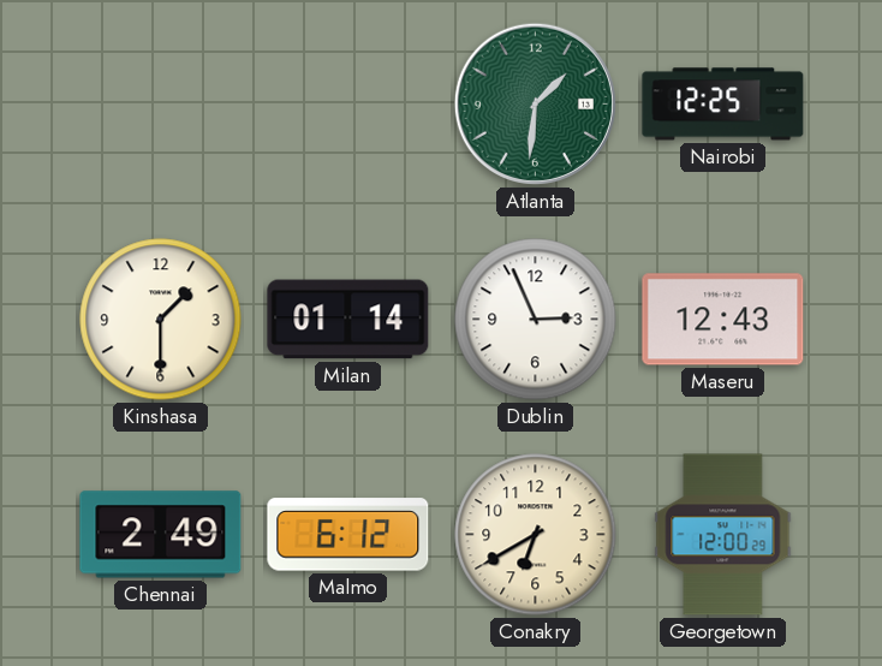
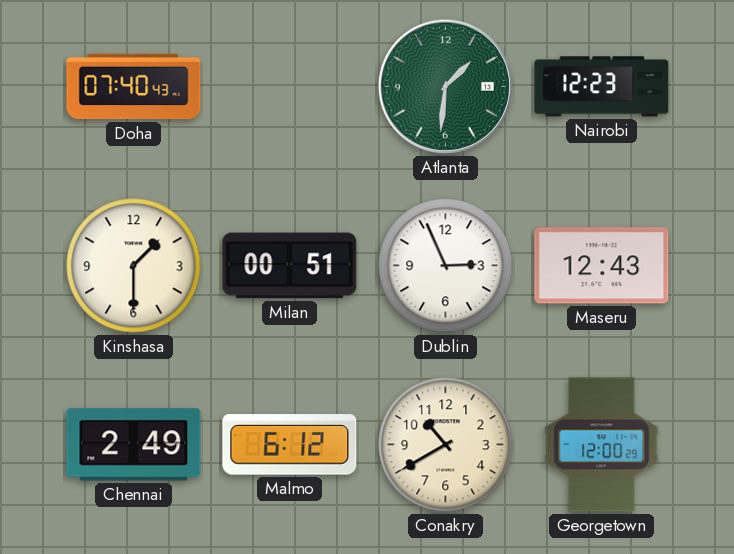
Doha: none -> 07:40
Nairobi: 12:25 -> 12:23
Milan: 01:14 -> 00:51
Conakry: 6:40 -> 10:40
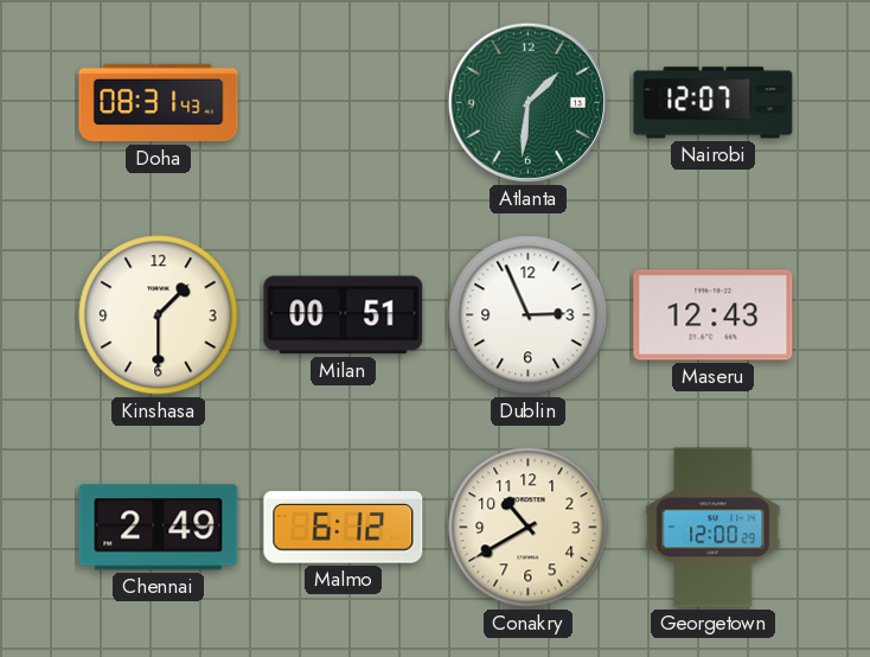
Doha: 07:40 -> 08:31
Nairobi: 12:23 -> 12:07
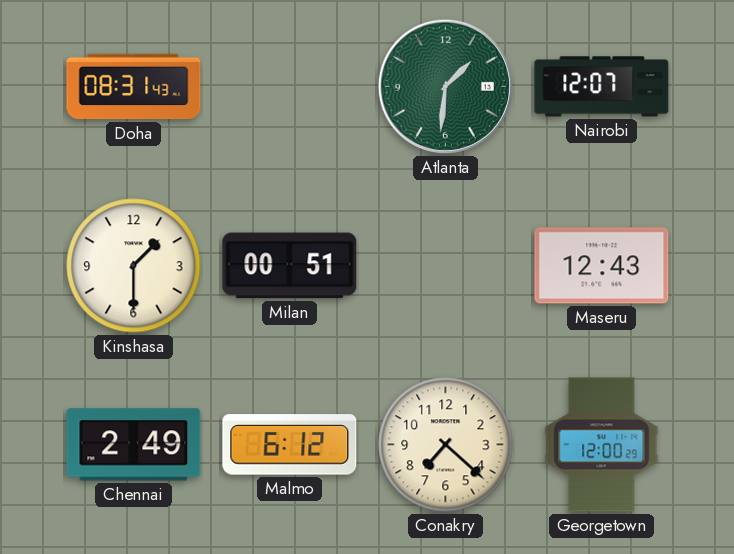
Dublin: 2:56 -> none
Conakry: 10:40 -> 7:22
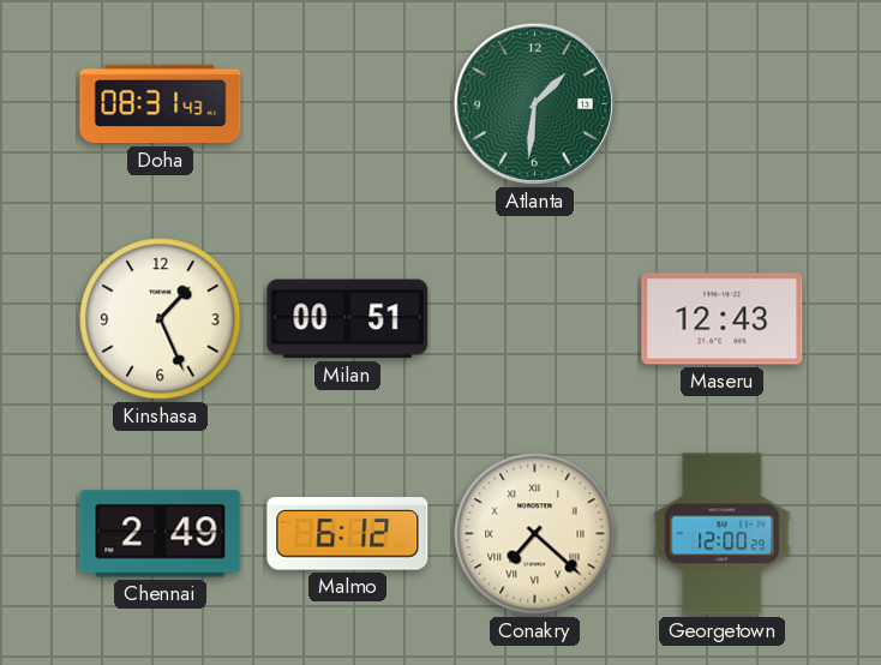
Nairobi: 12:07 -> none
Kinshasa: 1:30 -> 1:26
Conakry numerals: Arabic -> Roman
